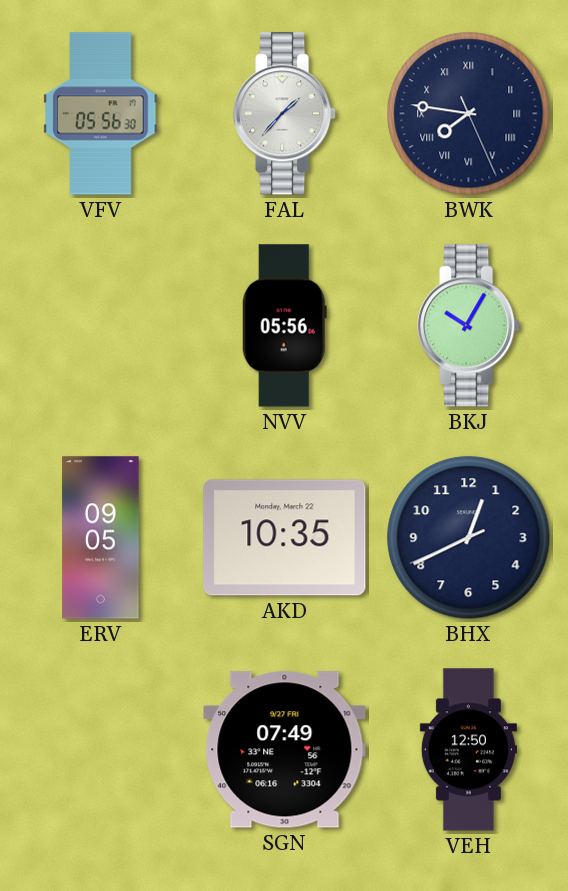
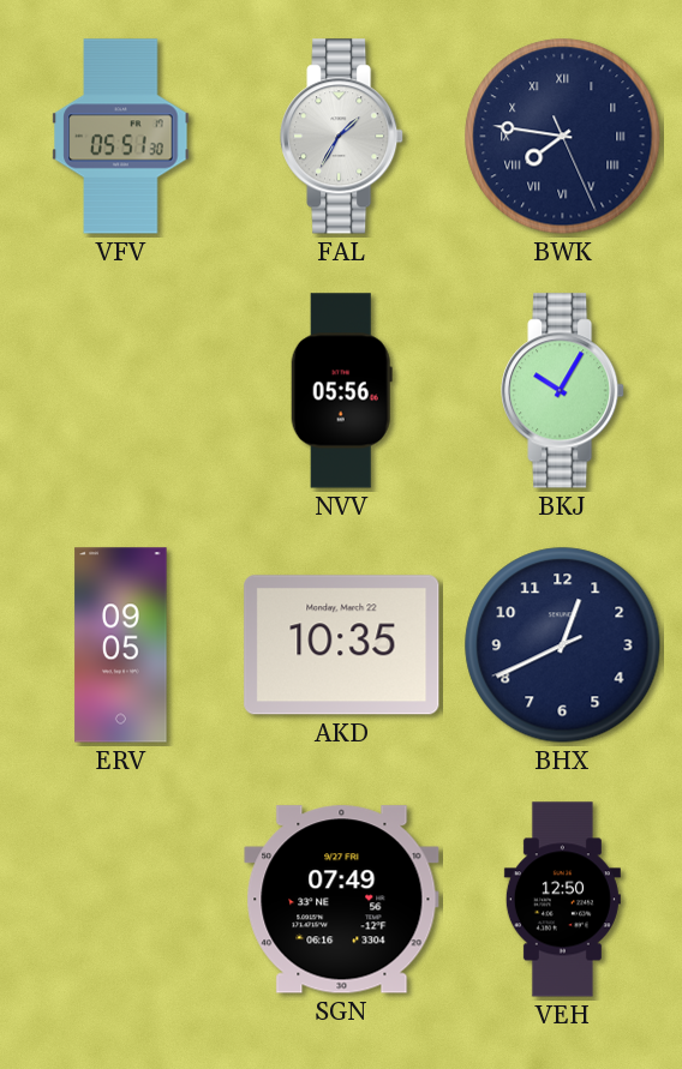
VFV: 05:56 -> 05:51
FAL: 1:37 -> 1:35
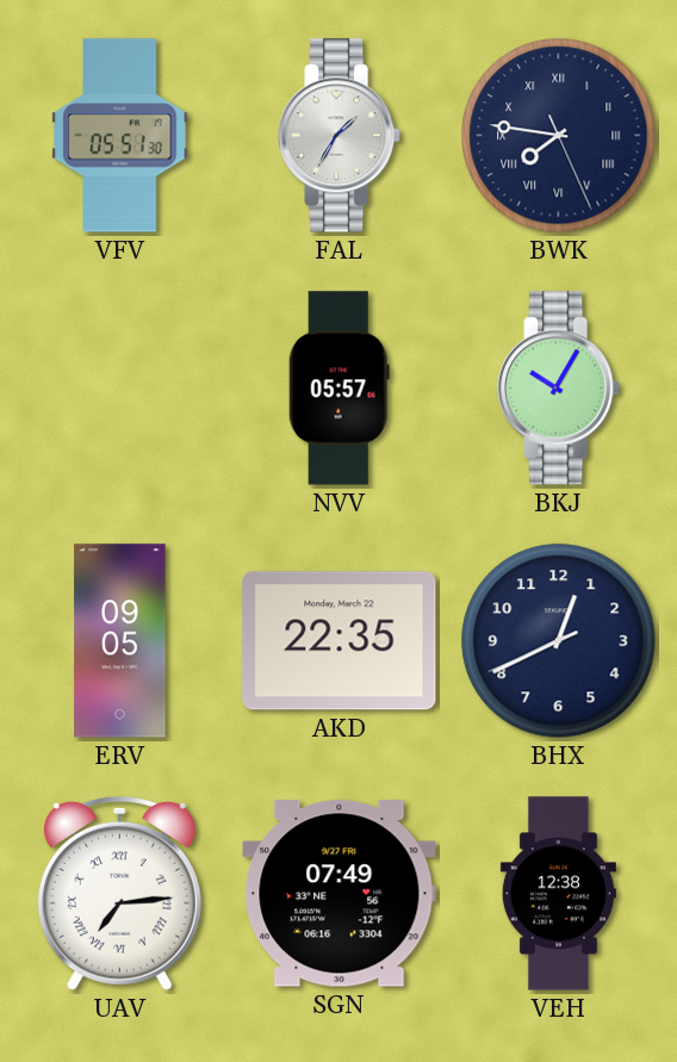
NVV: 05:56 -> 05:57
AKD: 10:35 -> 22:35
UAV: none -> 7:14
VEH: 12:50 -> 12:38
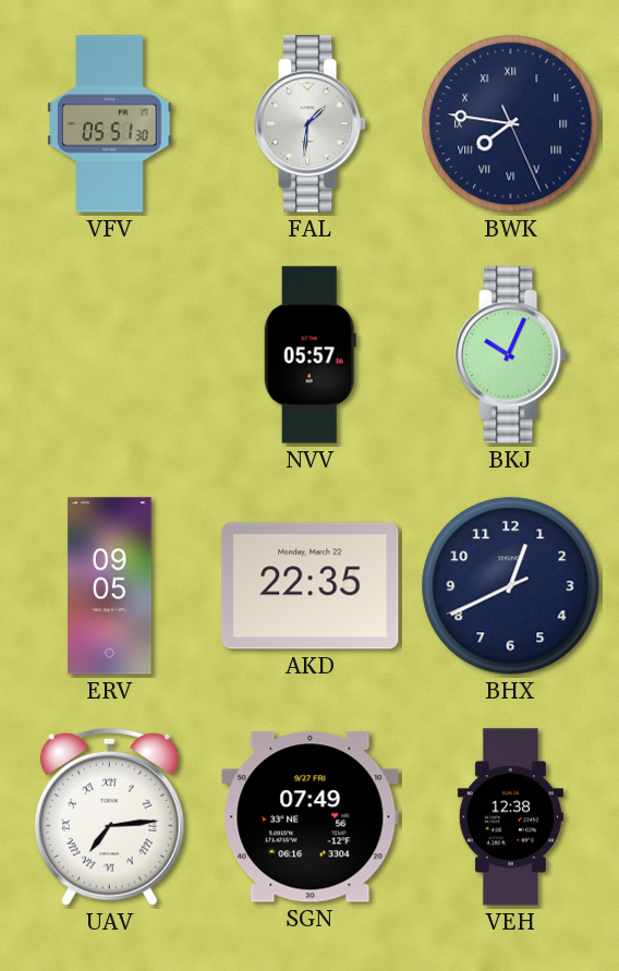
FAL: 1:35 -> 1:31
BKJ: 10:05 -> 10:04
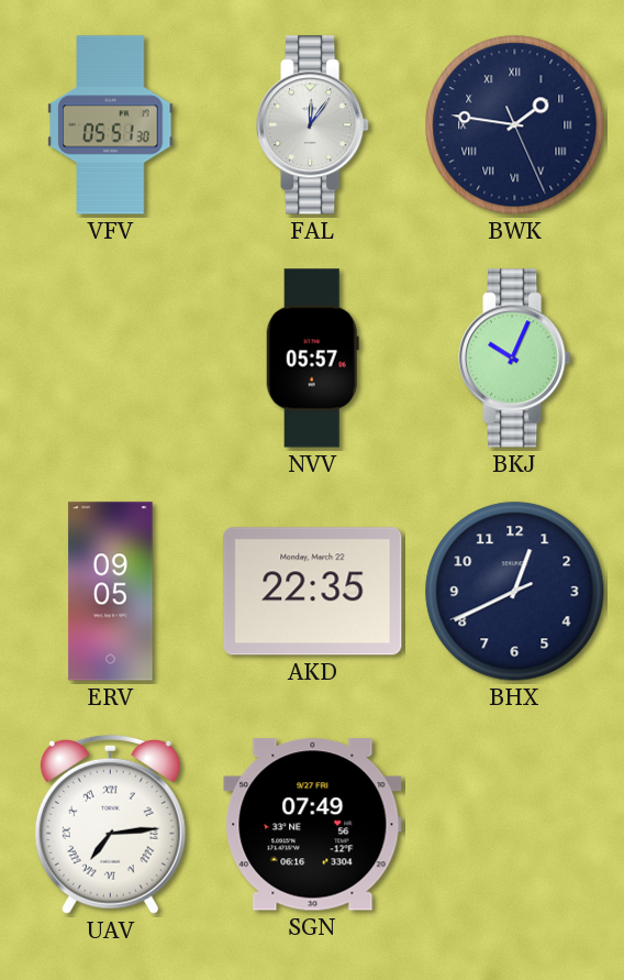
FAL: 1:31 -> 12:06
BWK: 7:46 -> 1:46
VEH: 12:38 -> none
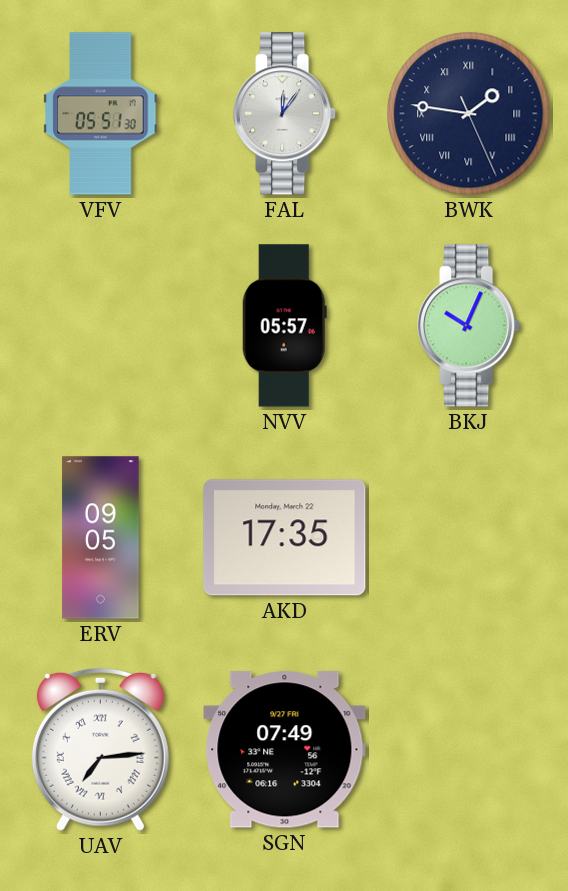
AKD: 22:35 -> 17:35
BHX: 12:40 -> none
